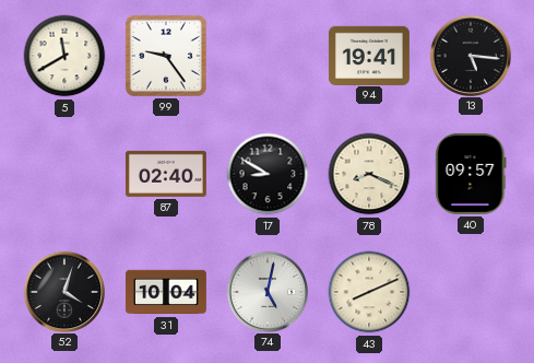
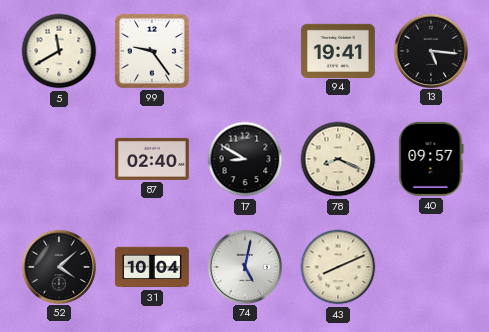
52: 4:03 -> 4:08
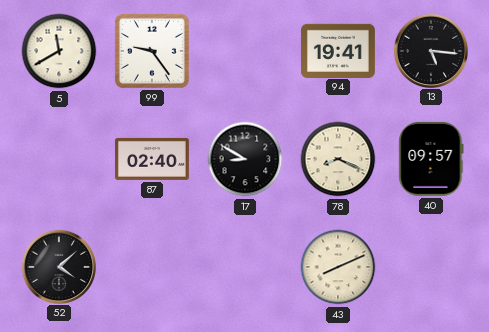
31: 10:04 -> none
74: 5:02 -> none
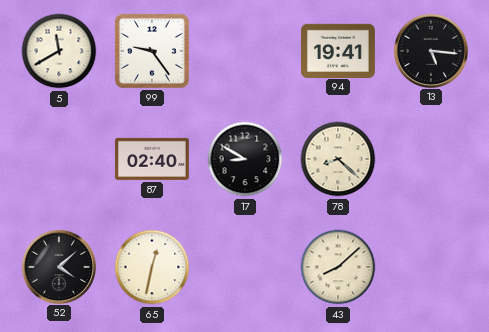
78: 8:19 -> 8:22
40: 09:57 -> none
65: none -> 12:32
43: 8:11 -> 8:08
